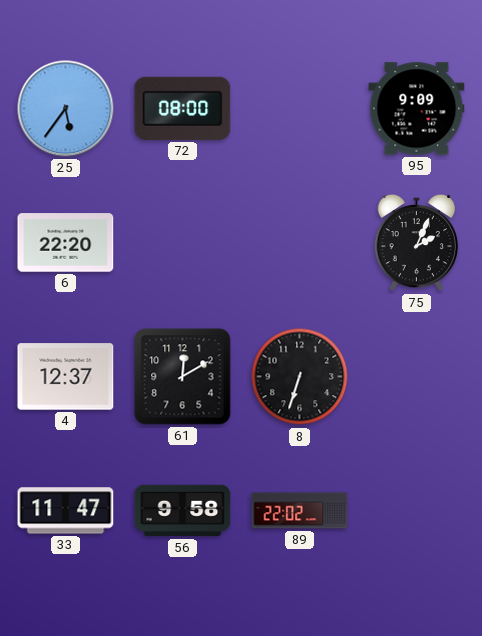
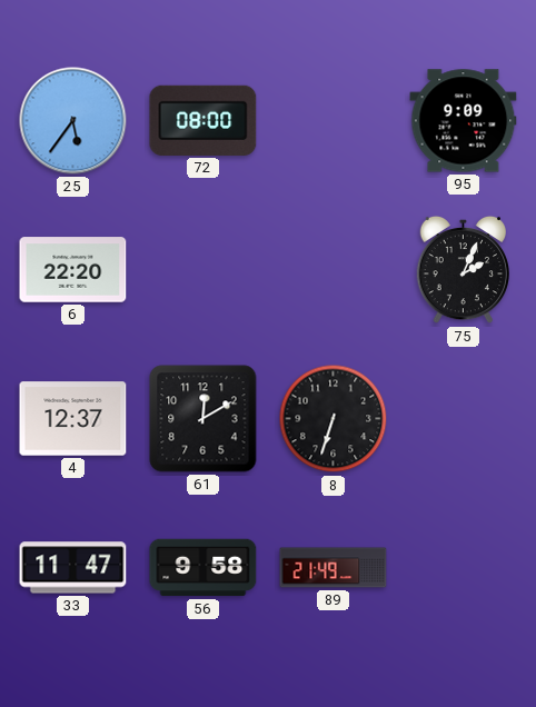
89: 22:02 -> 21:49
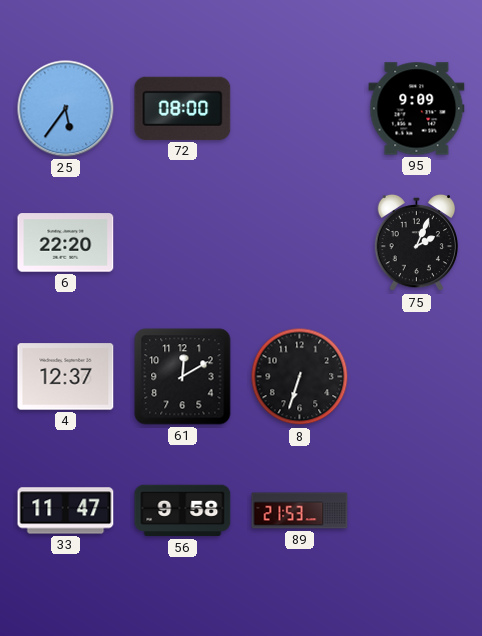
89: 21:49 -> 21:53
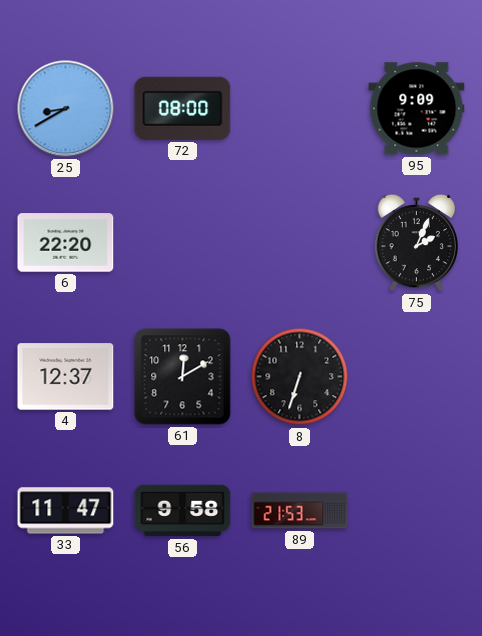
25: 5:36 -> 8:40
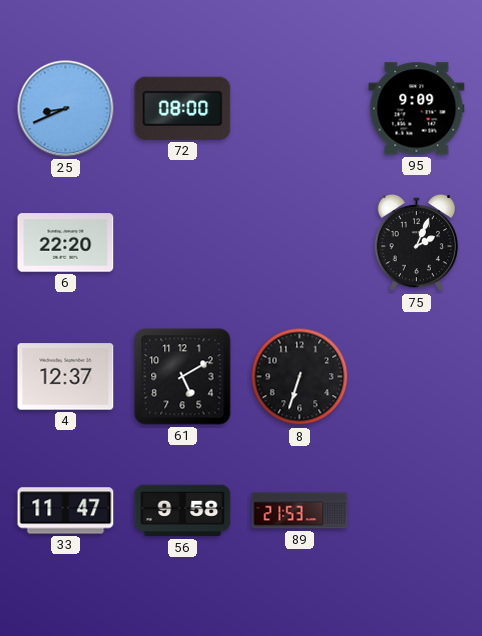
25: 8:40 -> 8:41
61: 12:10 -> 5:10
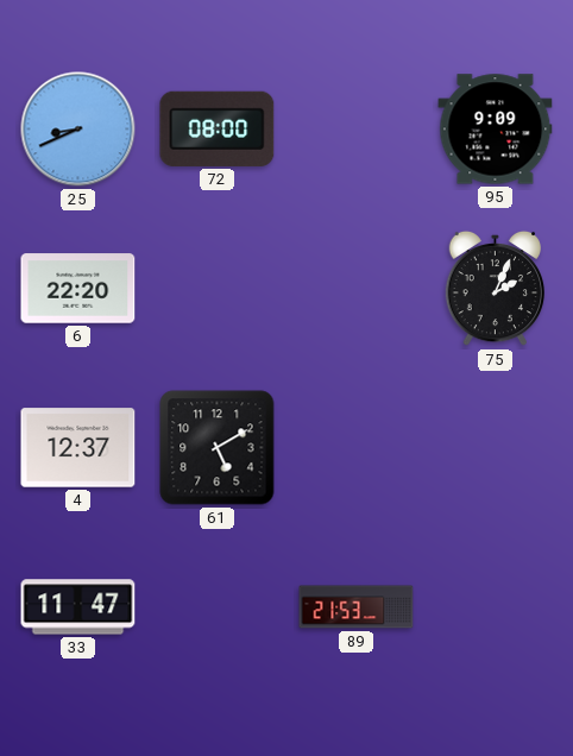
8: 6:33 -> none
56: 9:58 -> none
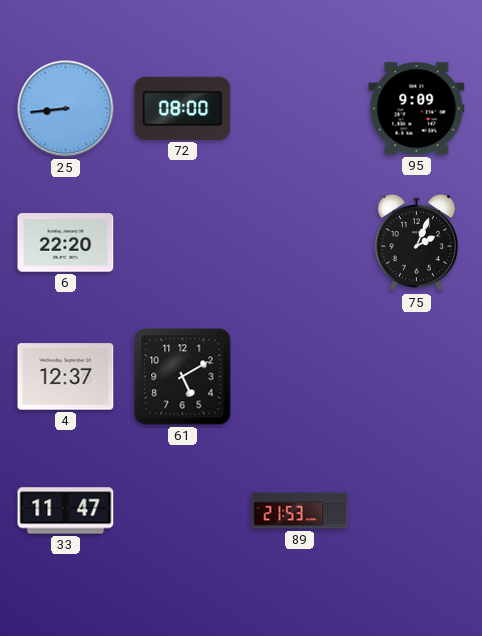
25: 8:41 -> 8:44
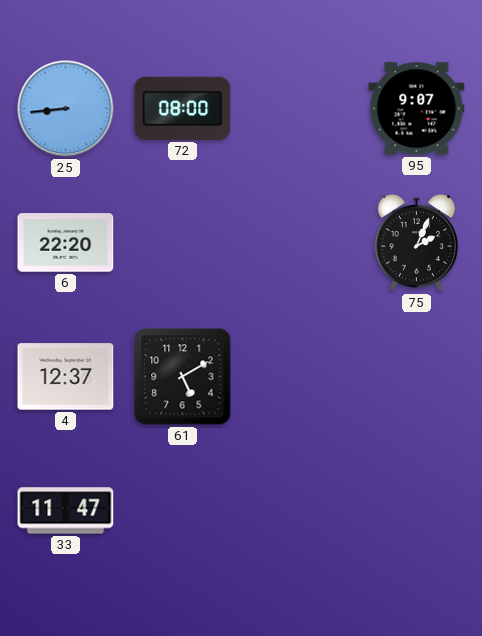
95: 9:09 -> 9:07
89: 21:53 -> none
